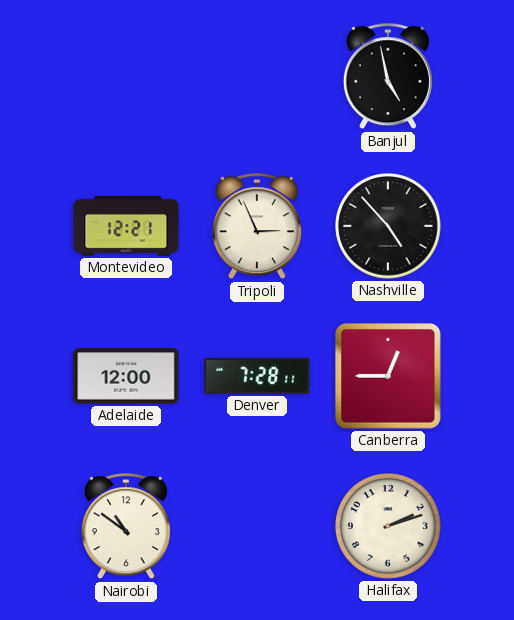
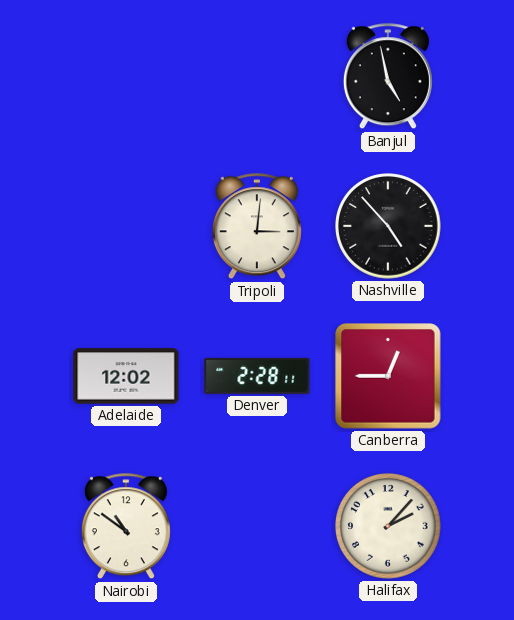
Montevideo: 12:21 -> none
Tripoli: 2:56 -> 3:01
Adelaide: 12:00 -> 12:02
Denver: 7:28 -> 2:28
Halifax: 2:12 -> 2:07
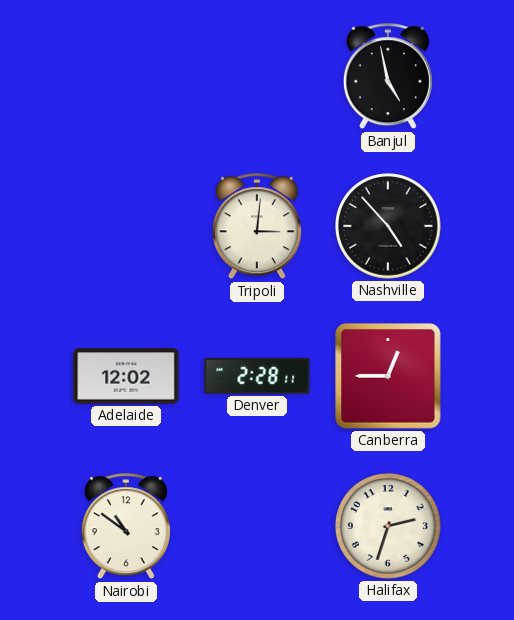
Halifax: 2:07 -> 2:33
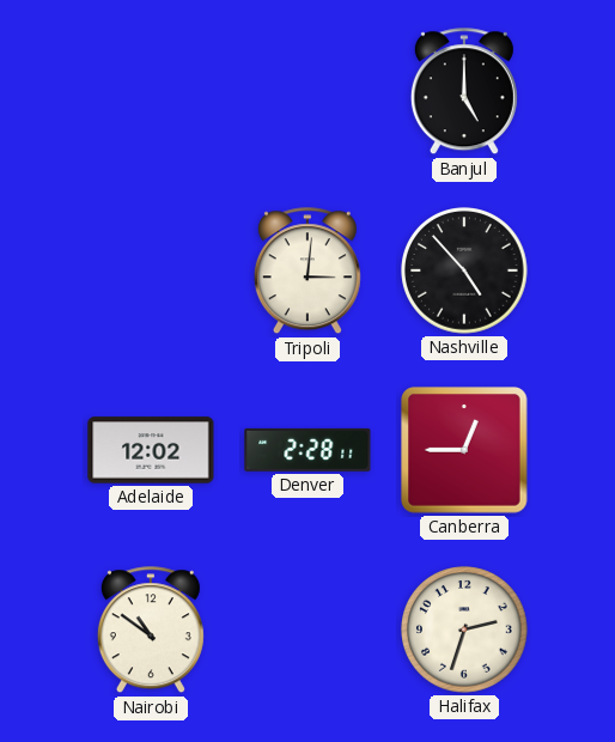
Banjul: 4:58 -> 5:00
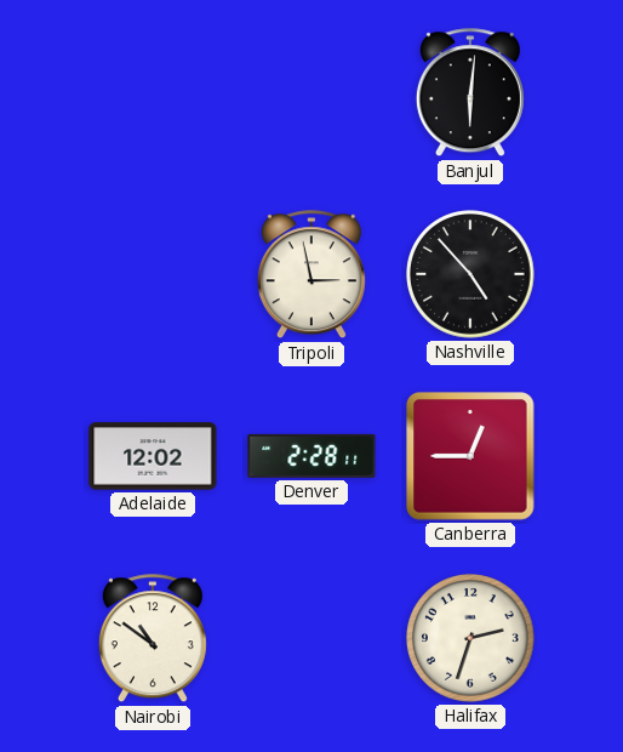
Banjul: 5:00 -> 6:01
Tripoli: 3:01 -> 2:58
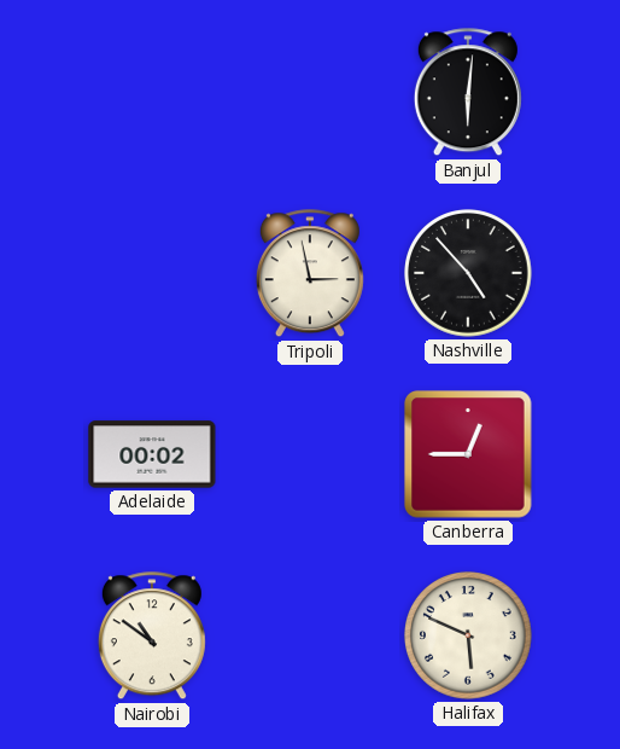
Adelaide: 12:02 -> 00:02
Denver: 2:28 -> none
Halifax: 2:33 -> 5:49
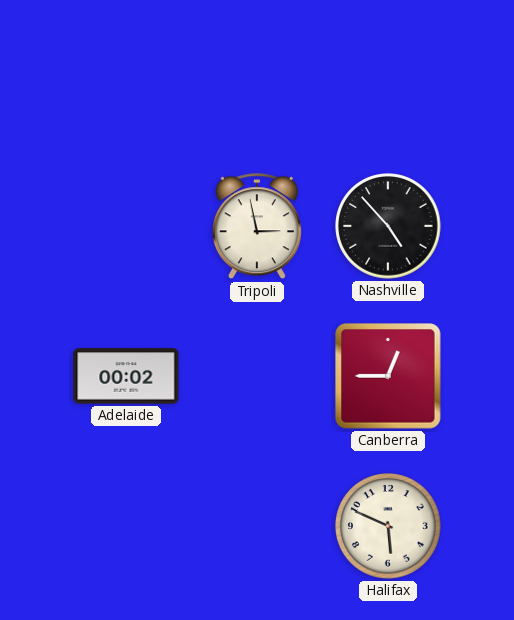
Banjul: 6:01 -> none
Nairobi: 10:51 -> none
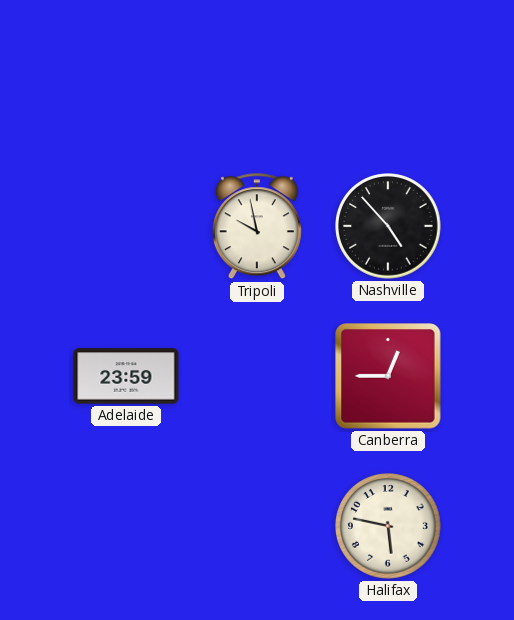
Tripoli: 2:58 -> 9:58
Adelaide: 00:02 -> 23:59
Halifax: 5:49 -> 5:47
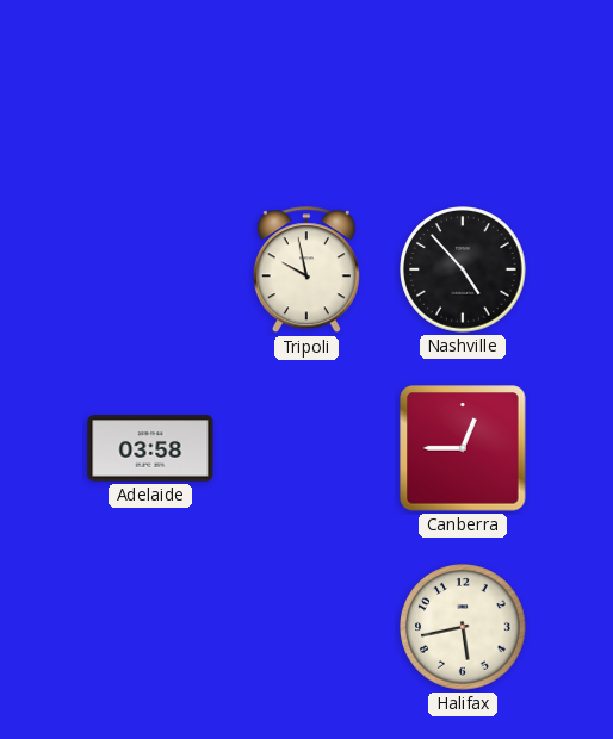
Adelaide: 23:59 -> 03:58
Halifax: 5:47 -> 5:43
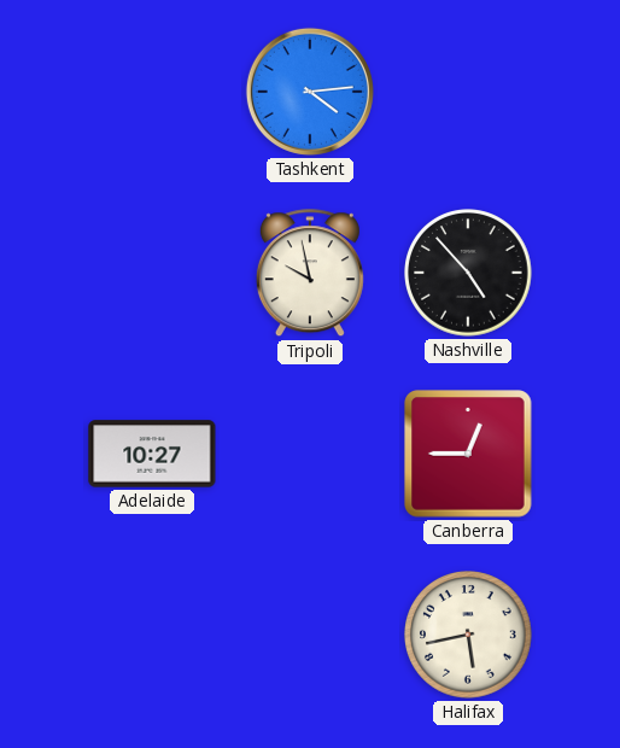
Tashkent: none -> 4:14
Adelaide: 03:58 -> 10:27
